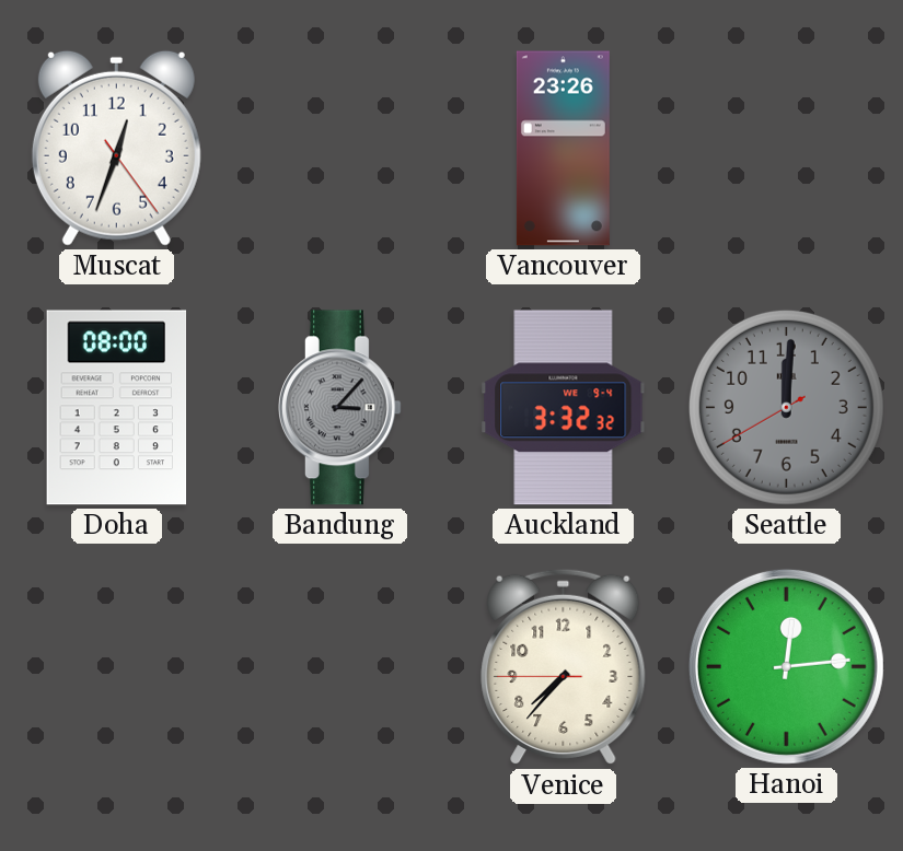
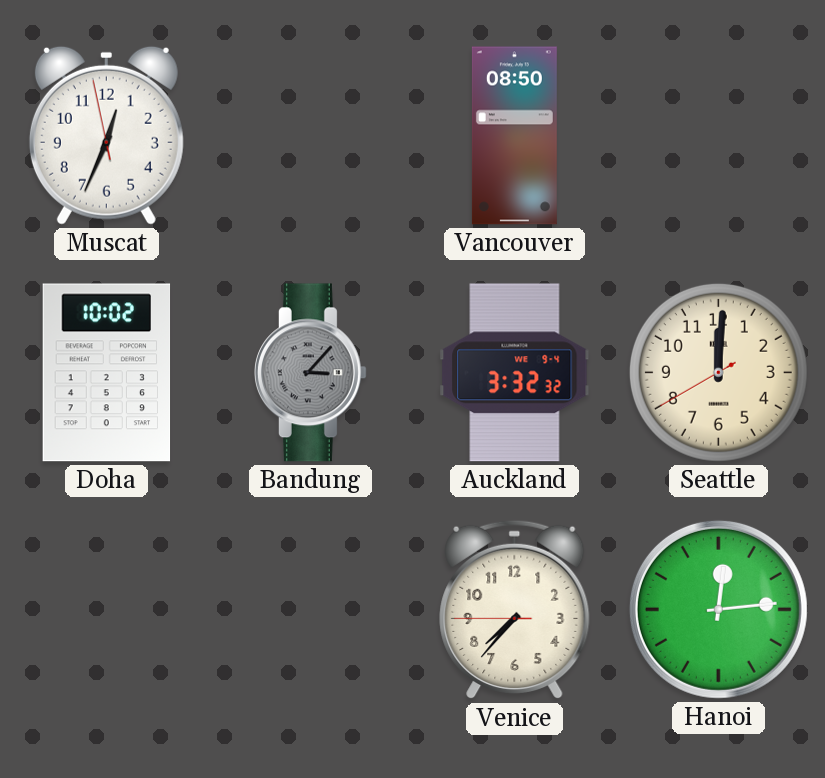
Muscat: 12:33:24 -> 12:33:58
Vancouver: 23:26 -> 08:50
Doha: 08:00 -> 10:02
Seattle dial: grey -> cream
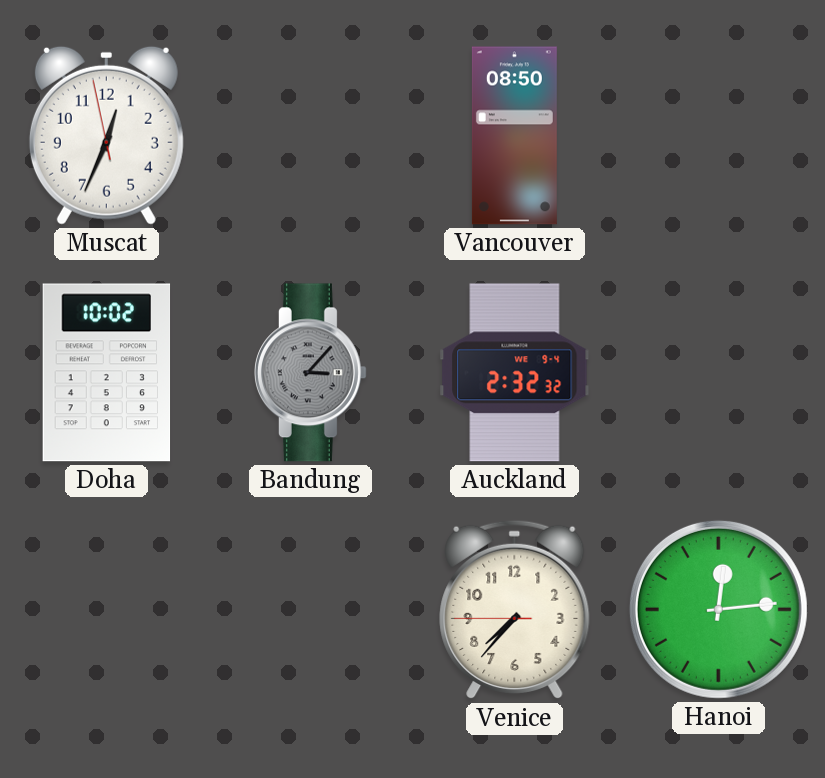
Auckland: 3:32 -> 2:32
Seattle: 12:00 -> none
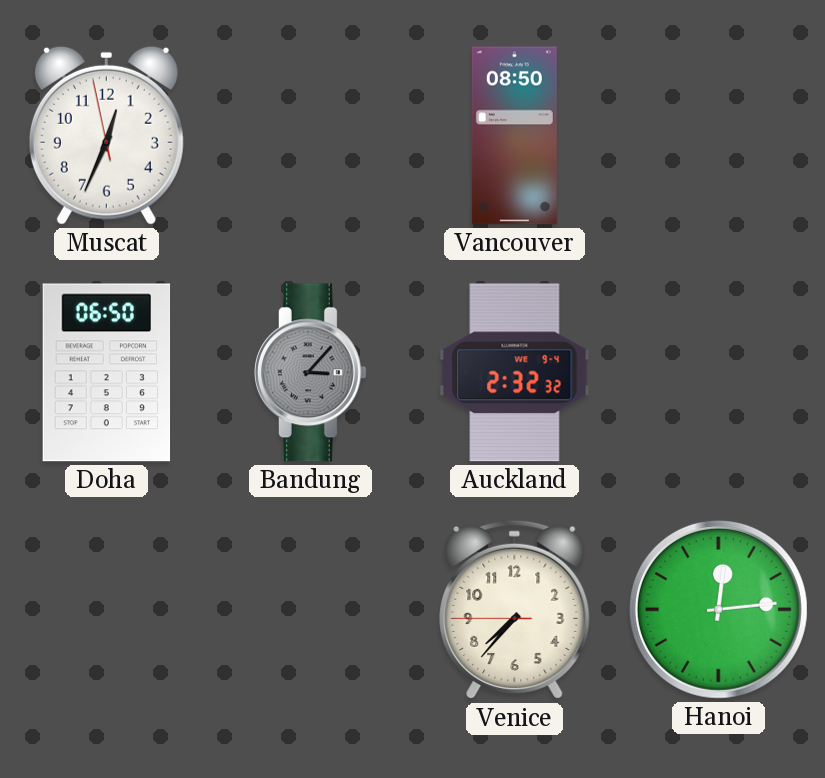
Doha: 10:02 -> 06:50
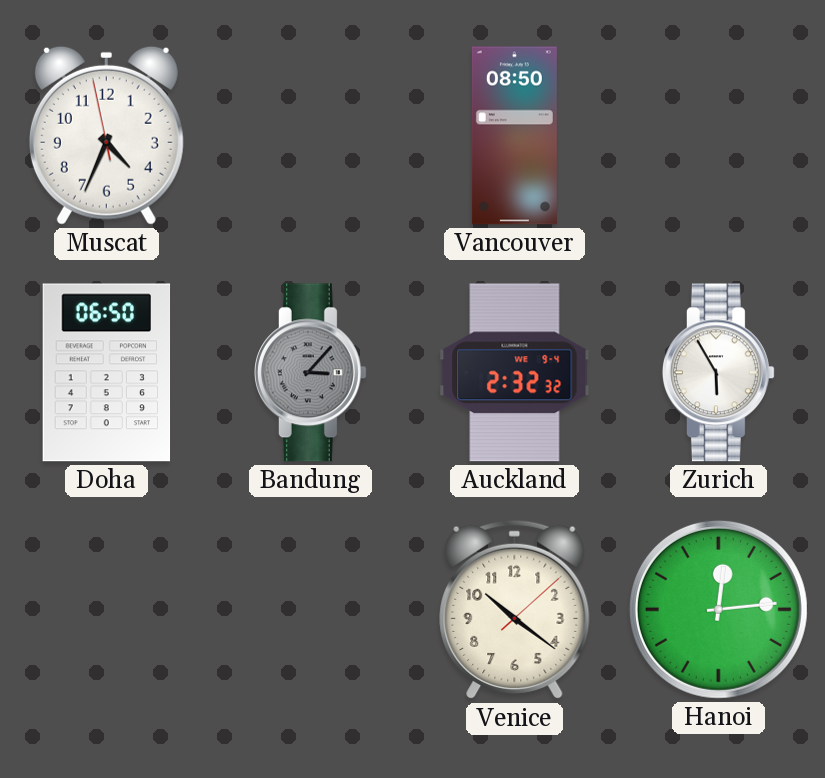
Muscat: 12:33 -> 4:33
Zurich: none -> 5:55
Venice: 7:36 -> 10:21
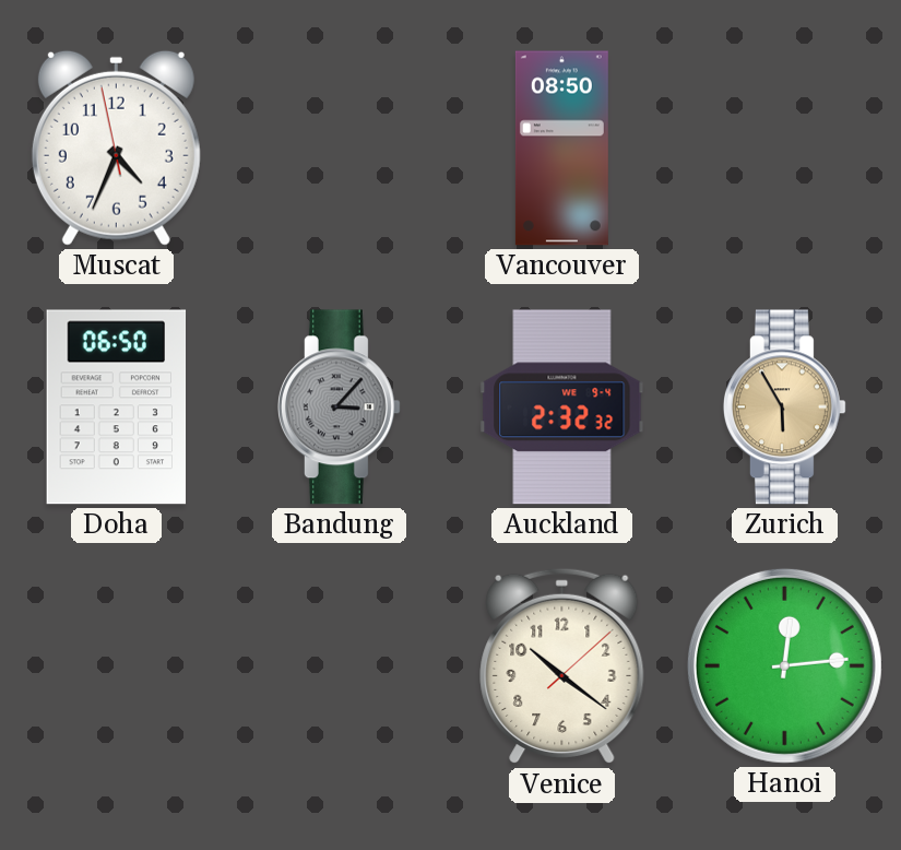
Zurich dial: white -> champagne
